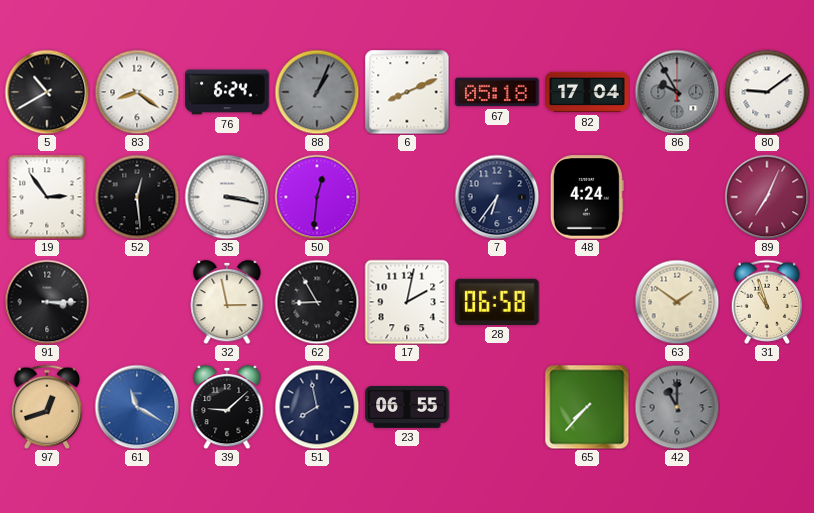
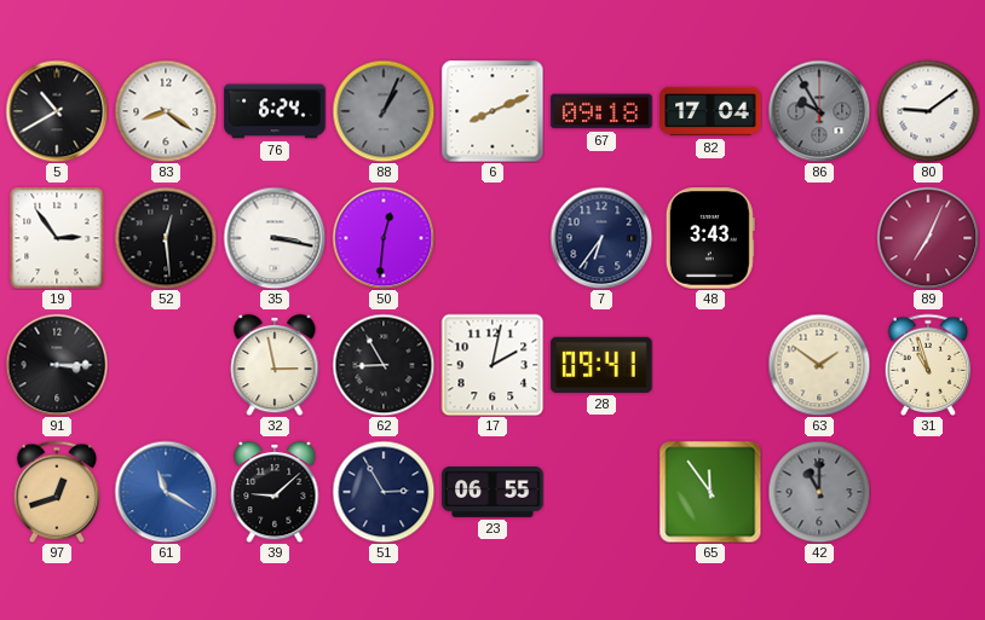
67: 05:18 -> 09:18
48: 4:24 -> 3:43
28: 06:58 -> 09:41
51: 7:58 -> 2:55
65: 7:37 -> 11:54
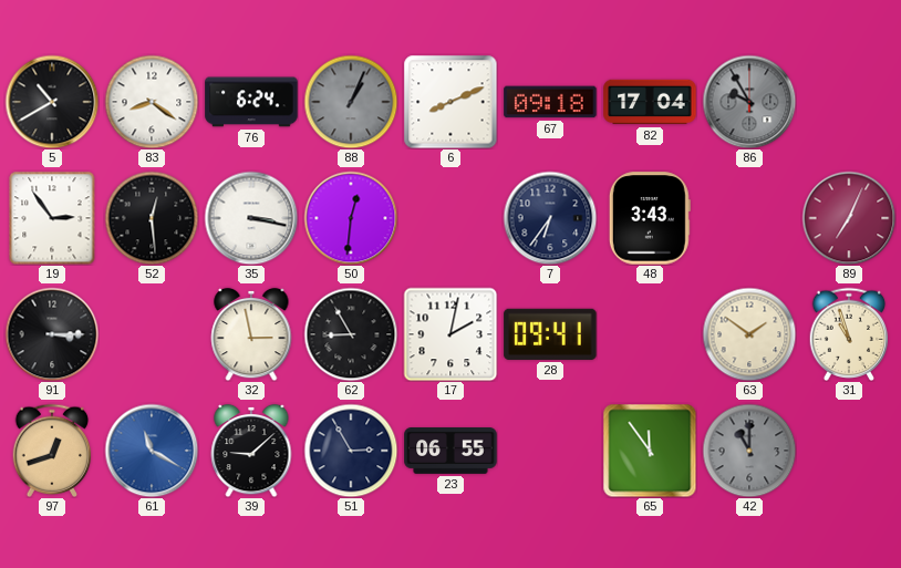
80: 9:09 -> none
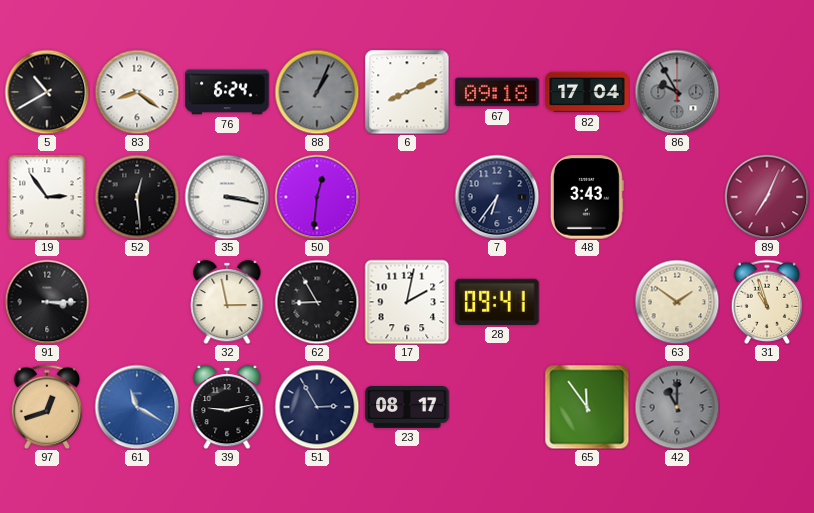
39: 9:08 -> 9:13
23: 06:55 -> 08:17
